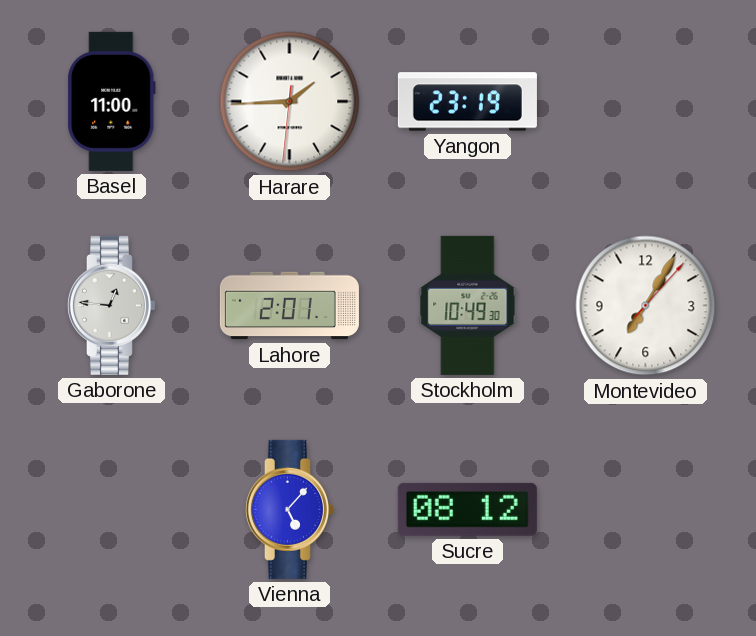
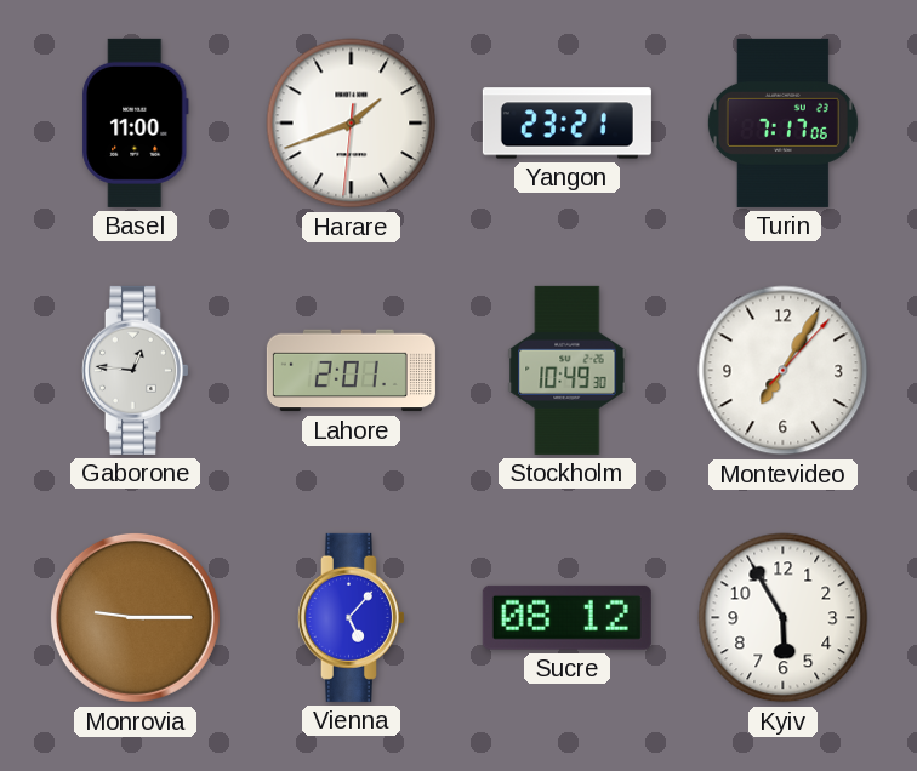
Harare: 1:44 -> 1:41
Yangon: 23:19 -> 23:21
Turin: none -> 7:17
Monrovia: none -> 9:15
Kyiv: none -> 5:55
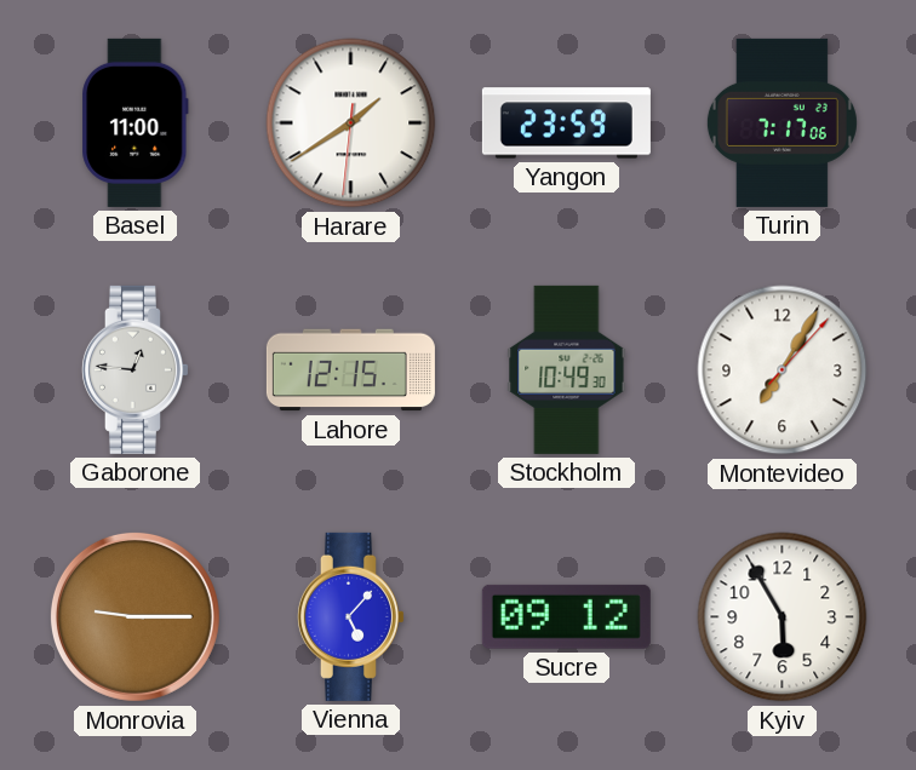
Harare: 1:41 -> 1:39
Yangon: 23:21 -> 23:59
Lahore: 2:01 -> 12:15
Sucre: 08:12 -> 09:12
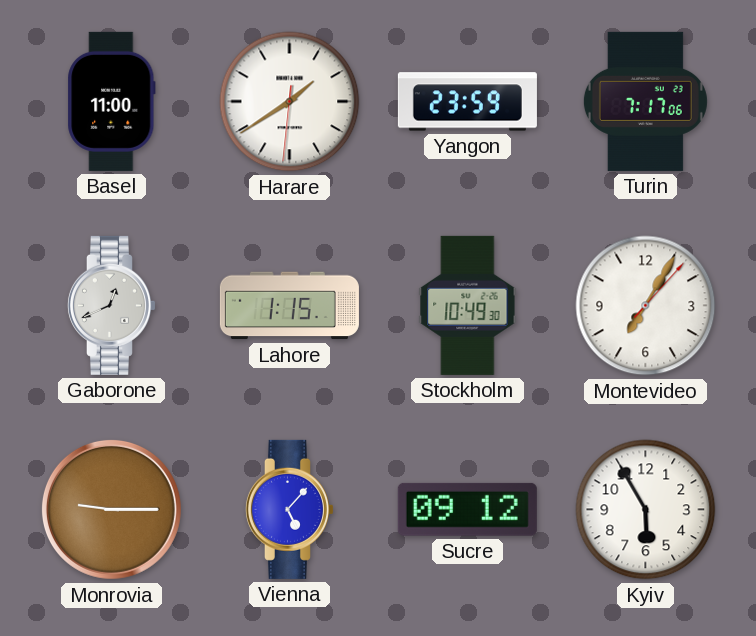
Gaborone: 12:46 -> 12:41
Lahore: 12:15 -> 1:15
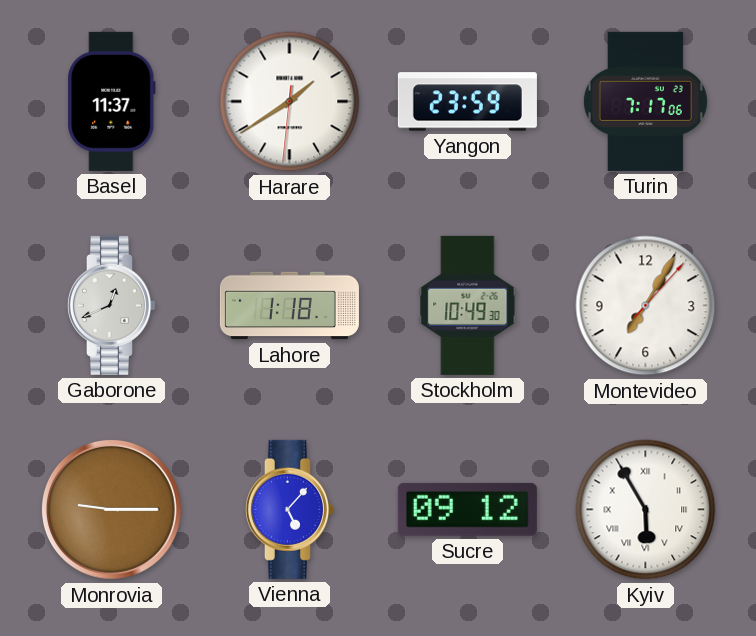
Basel: 11:00 -> 11:37
Lahore: 1:15 -> 1:18
Kyiv numerals: Arabic -> Roman
